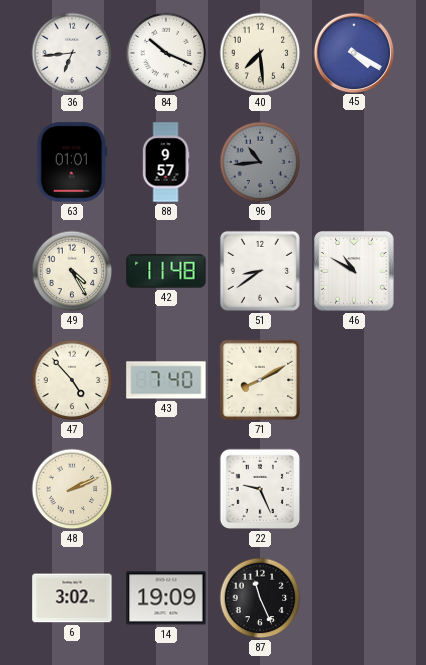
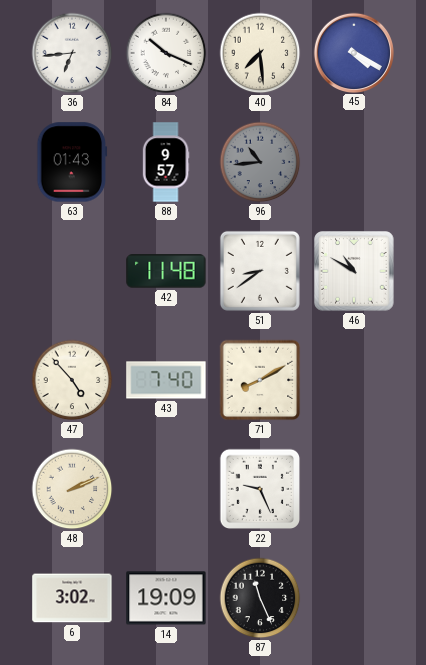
63: 01:01 -> 01:43
49: 4:25 -> none
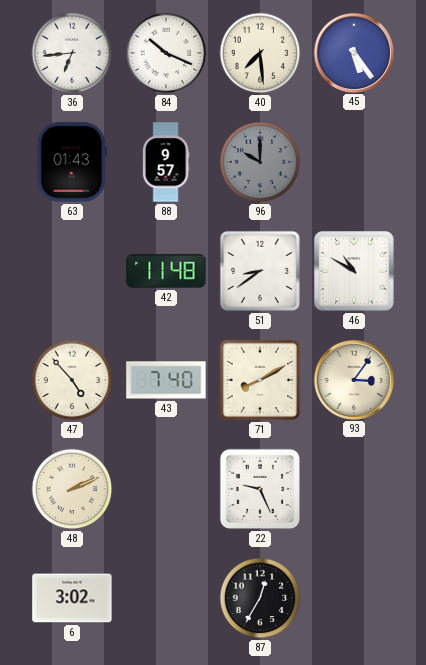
45: 4:20 -> 5:24
96: 10:44 -> 10:00
93: none -> 3:06
14: 19:09 -> none
87: 11:26 -> 12:35
